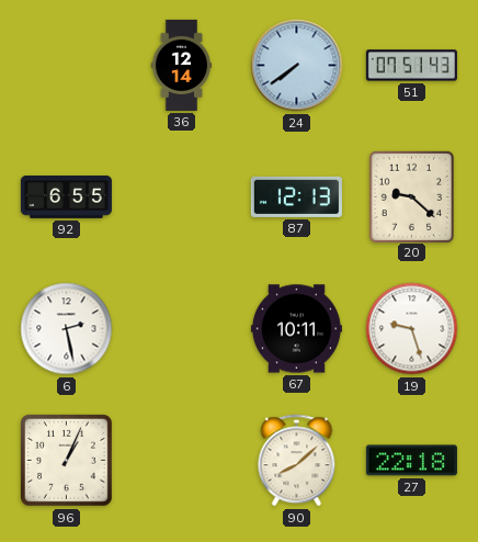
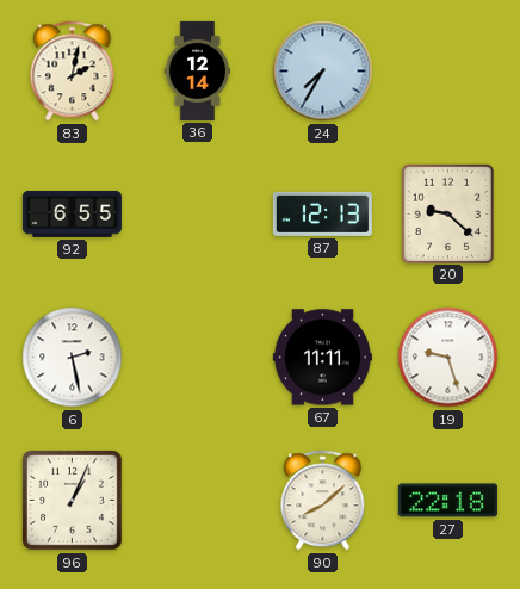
83: none -> 2:02
24: 7:39 -> 7:35
51: 07:51 -> none
67: 10:11 -> 11:11
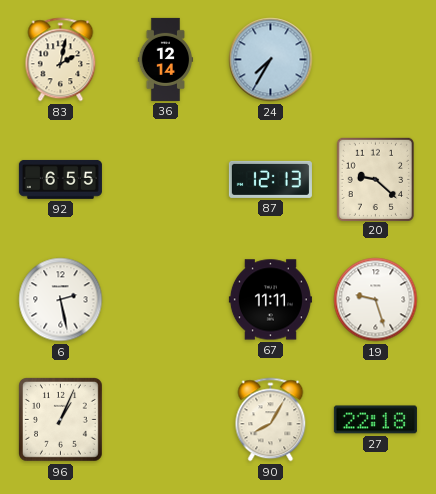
90: 8:08 -> 8:05
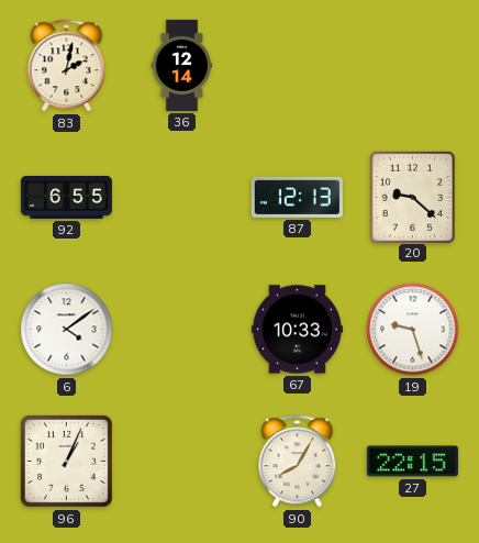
24: 7:35 -> none
6: 2:28 -> 4:09
67: 11:11 -> 10:33
27: 22:18 -> 22:15
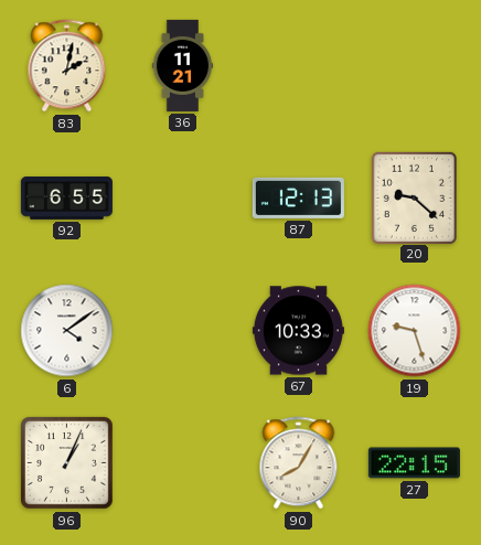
36: 12:14 -> 11:21
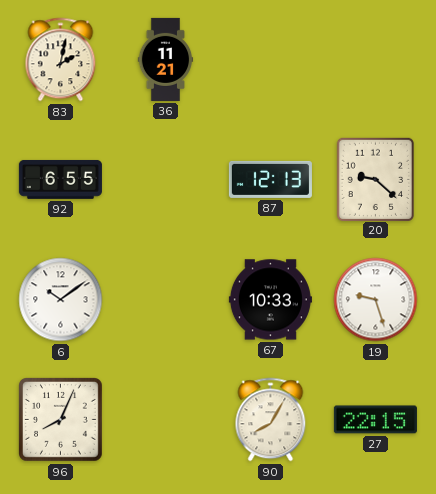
6: 4:09 -> 10:09
96: 1:04 -> 8:04
